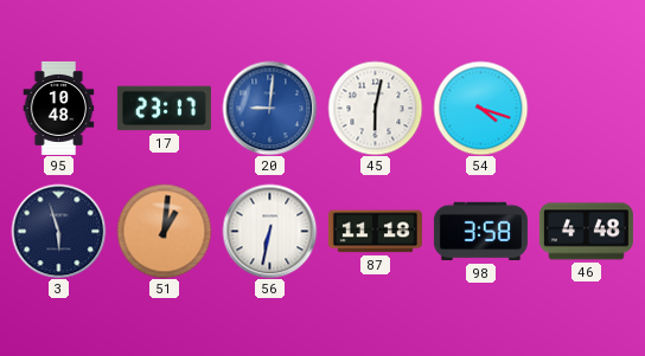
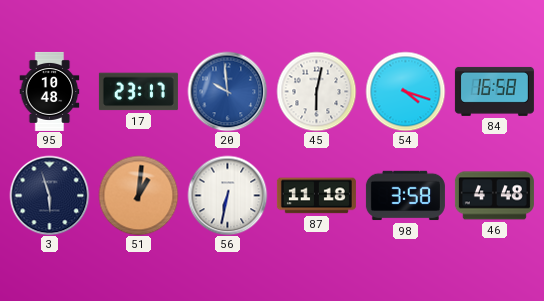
20: 9:01 -> 9:59
84: none -> 16:58
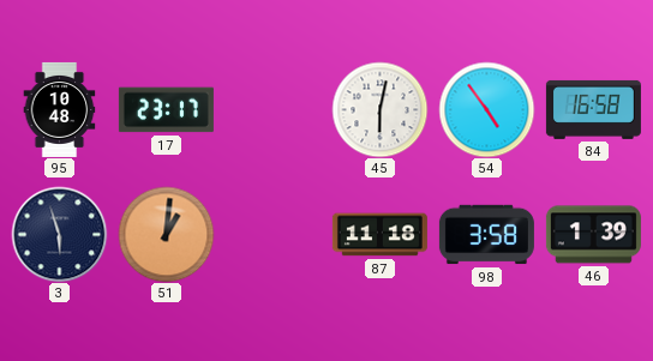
20: 9:59 -> none
54: 4:18 -> 4:54
56: 6:32 -> none
46: 4:48 -> 1:39
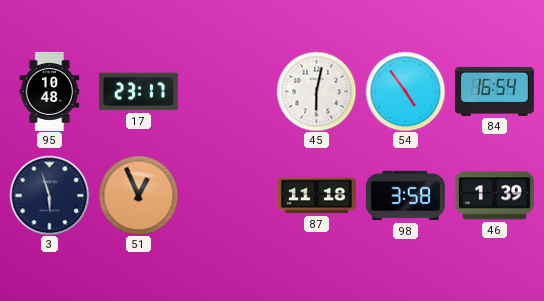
84: 16:58 -> 16:54
51: 1:01 -> 12:56
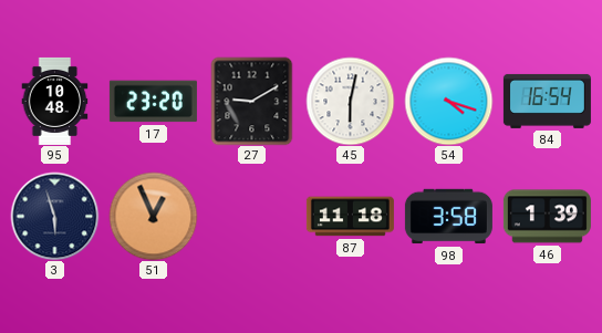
17: 23:17 -> 23:20
27: none -> 9:10
54: 4:54 -> 4:18
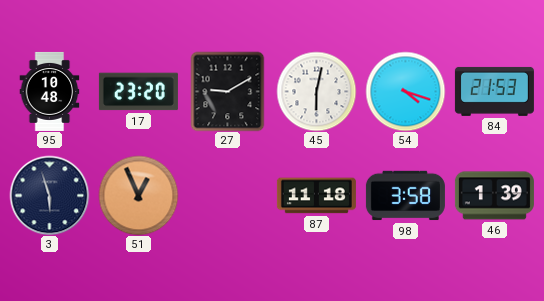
84: 16:54 -> 21:53
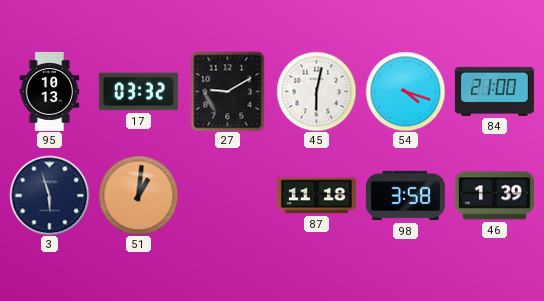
95: 10:48 -> 10:13
17: 23:20 -> 03:32
84: 21:53 -> 21:00
51: 12:56 -> 1:01
